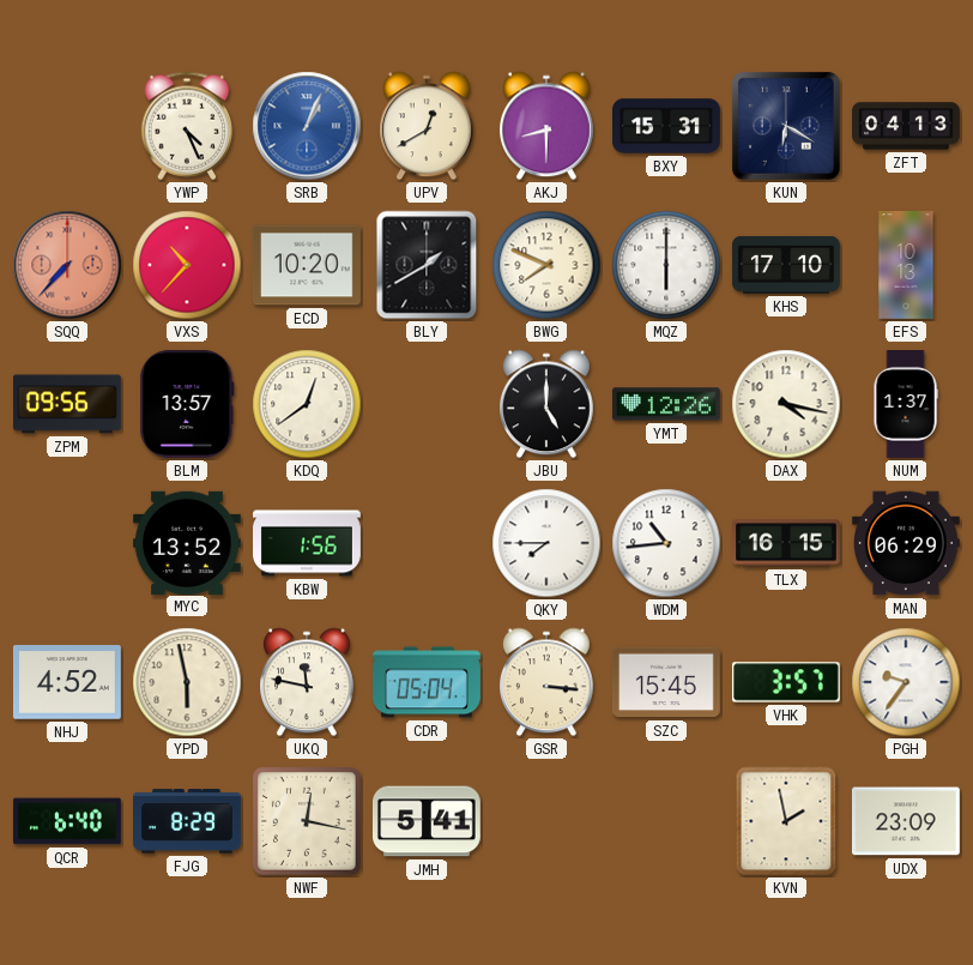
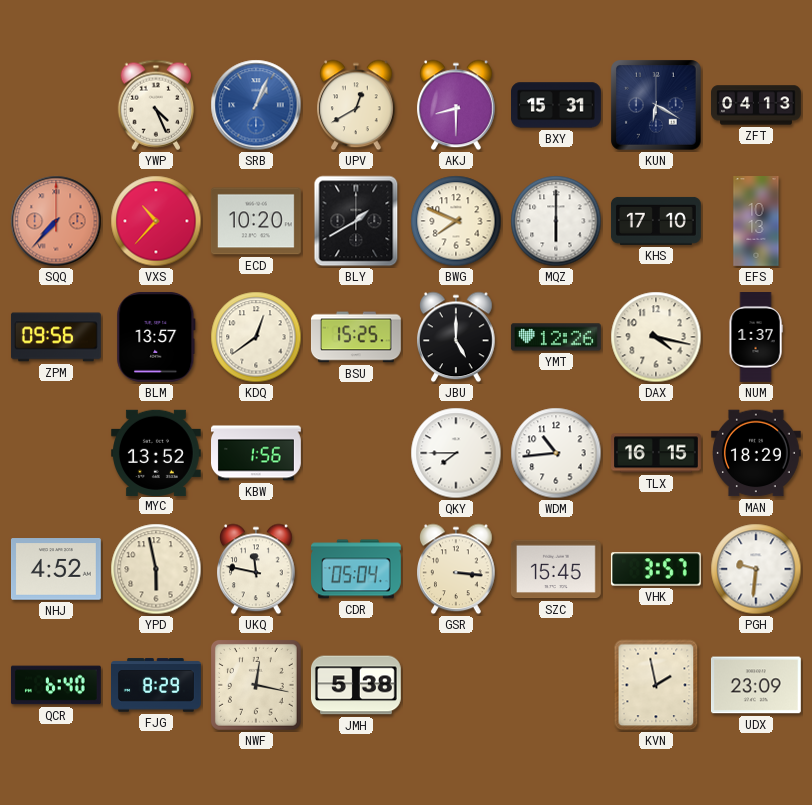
BSU: none -> 15:25
MAN: 06:29 -> 18:29
PGH: 9:36 -> 9:31
JMH: 5:41 -> 5:38
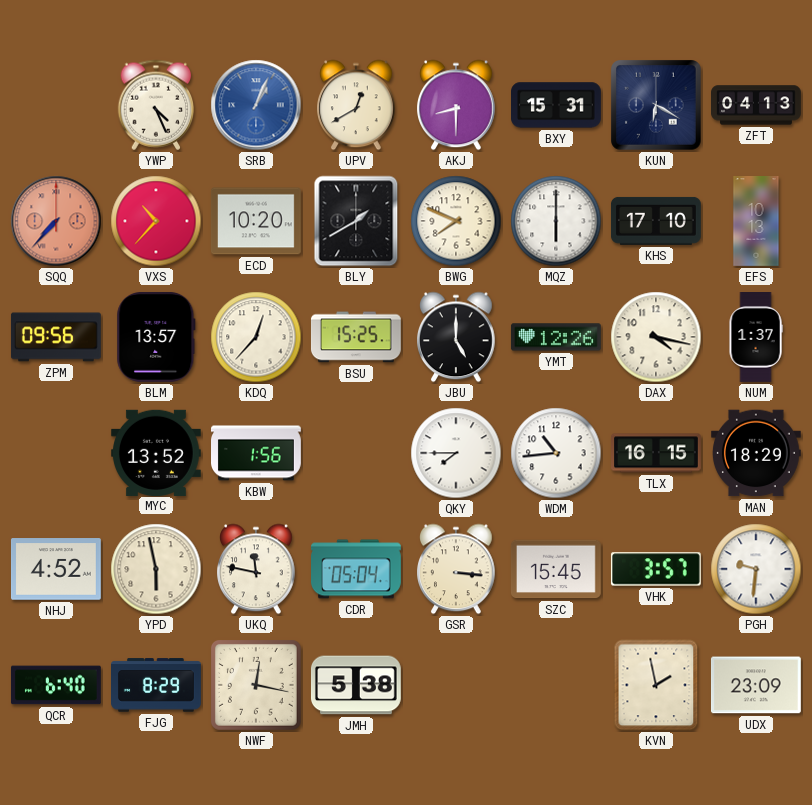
KDQ: 12:39 -> 12:37
